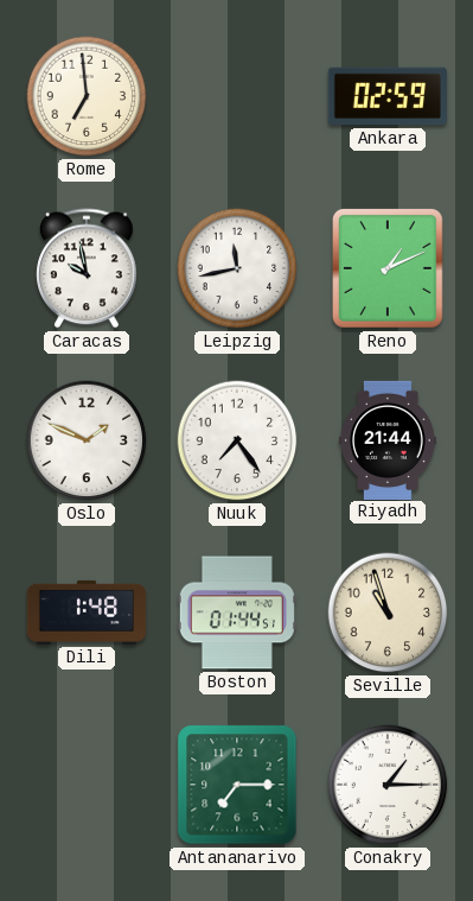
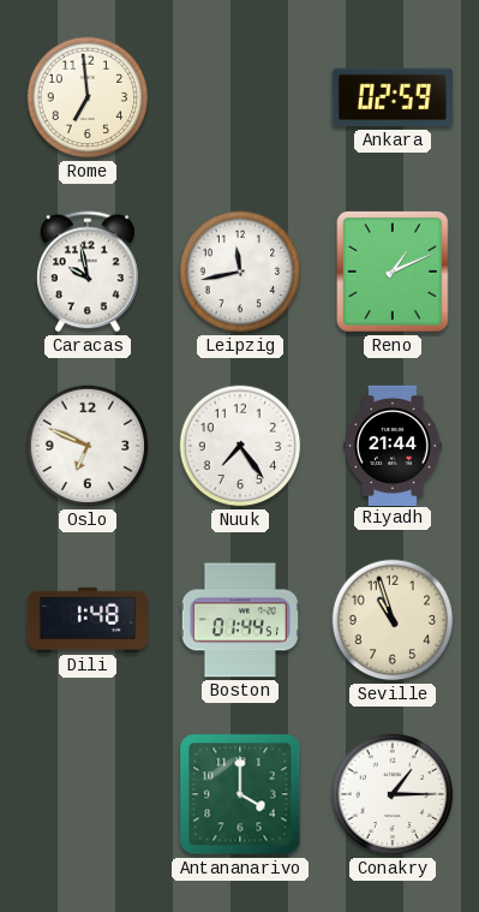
Oslo: 1:49 -> 6:49
Antananarivo: 7:15 -> 4:00
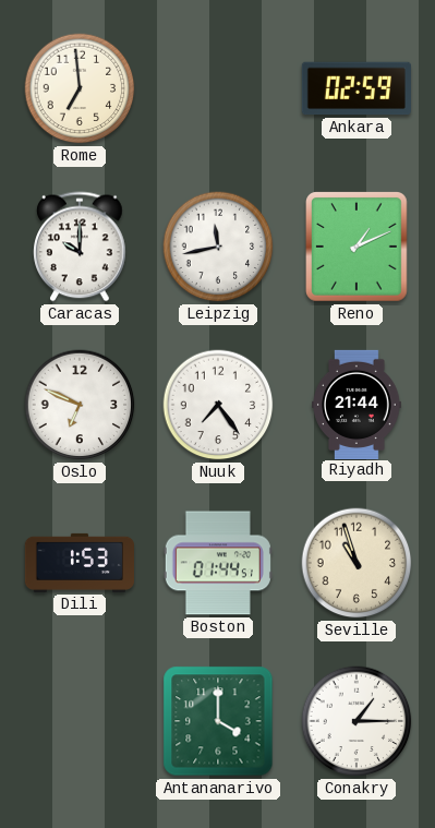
Caracas: 9:58 -> 10:00
Dili: 1:48 -> 1:53
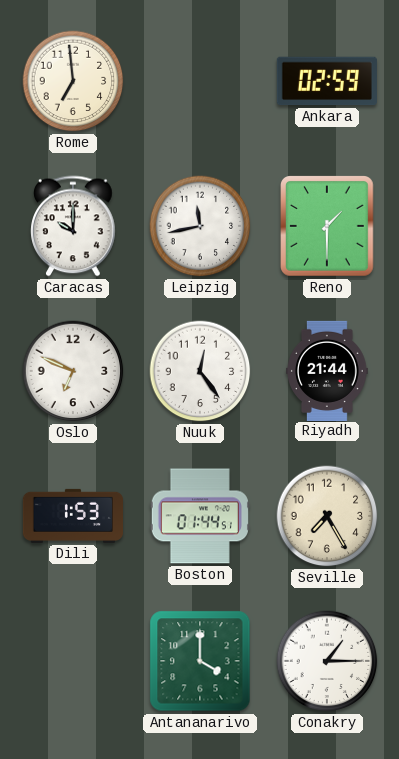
Reno: 1:11 -> 1:30
Nuuk: 7:24 -> 12:24
Seville: 10:57 -> 7:25
